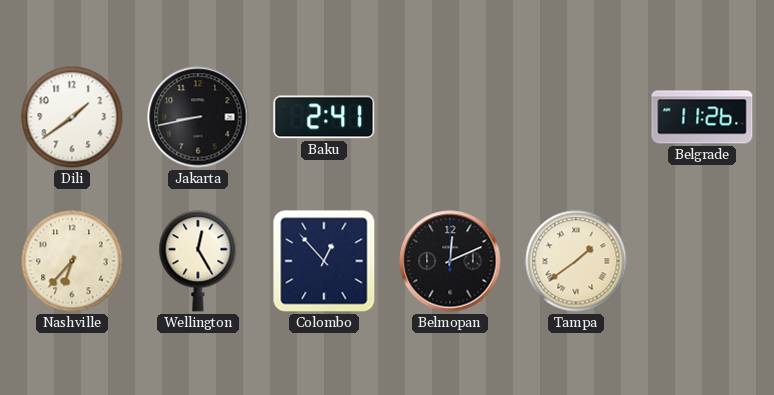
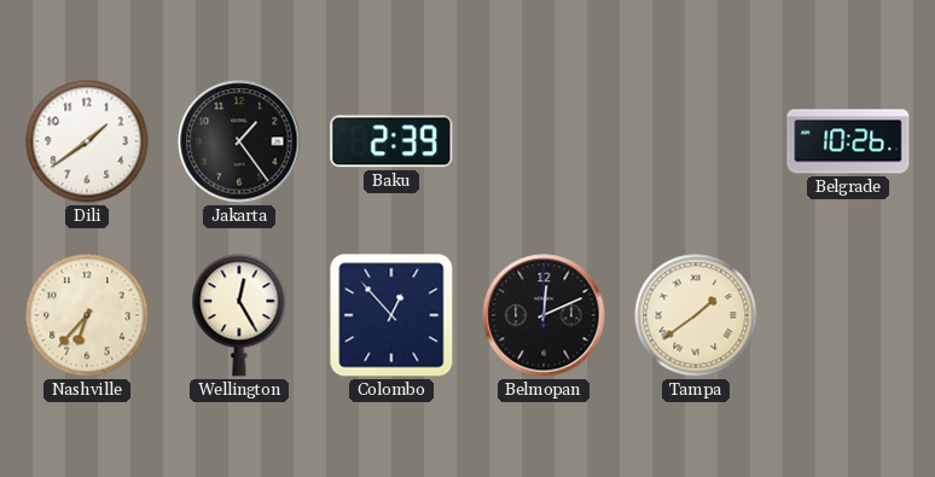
Jakarta: 8:43 -> 1:24
Baku: 2:41 -> 2:39
Belgrade: 11:26 -> 10:26
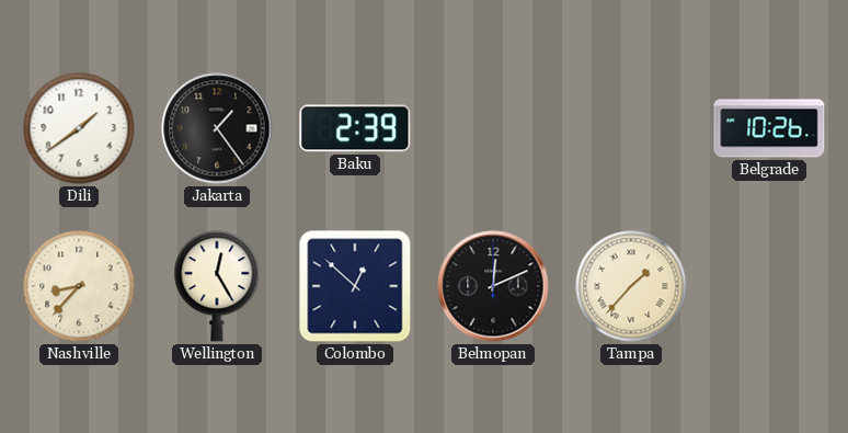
Nashville: 6:37 -> 8:37
Colombo: 12:53 -> 12:52
Tampa: 1:39 -> 1:37
